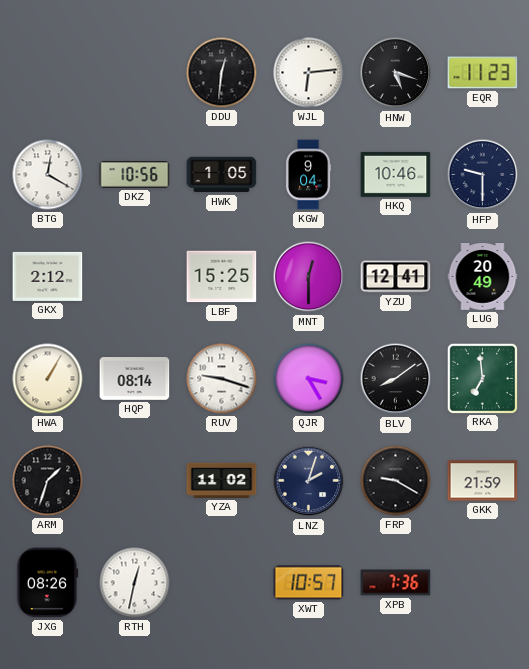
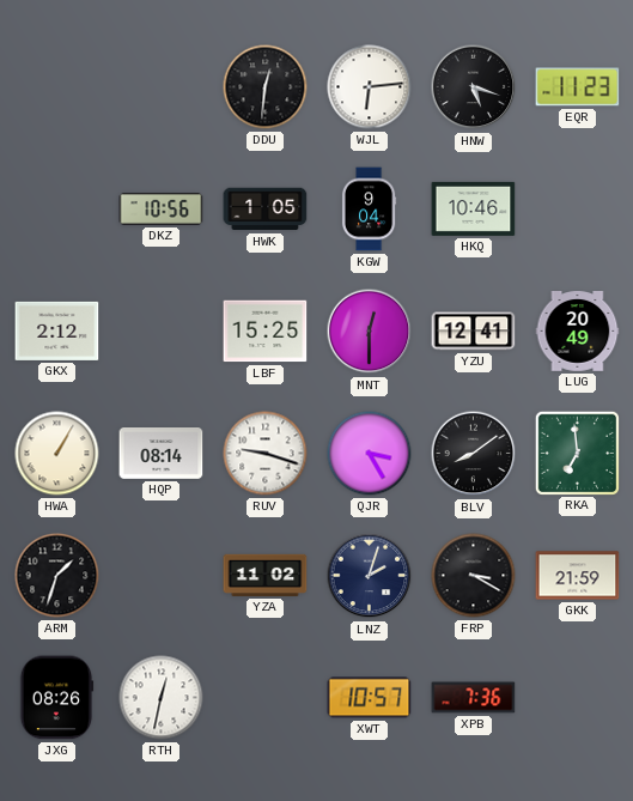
BTG: 12:20 -> none
HFP: 9:30 -> none
FRP: 9:20 -> 3:20
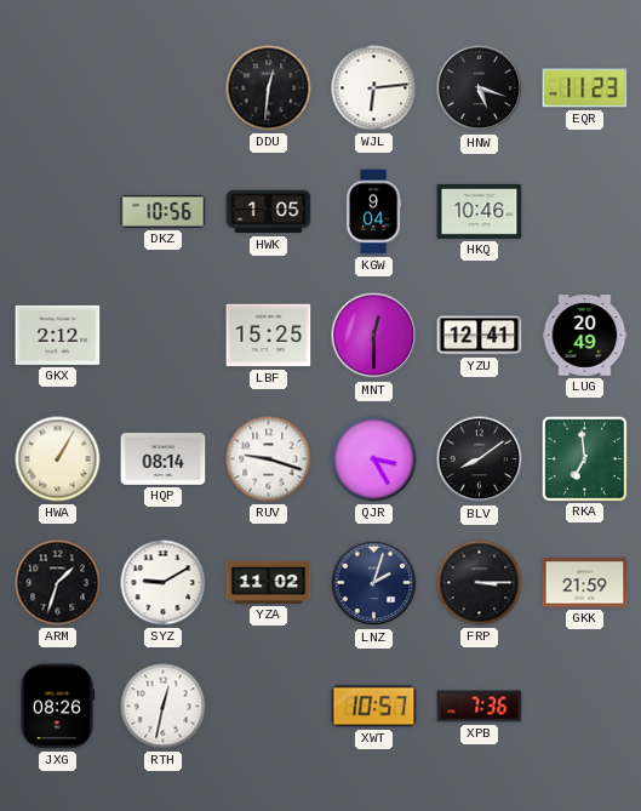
SYZ: none -> 9:10
FRP: 3:20 -> 3:15
